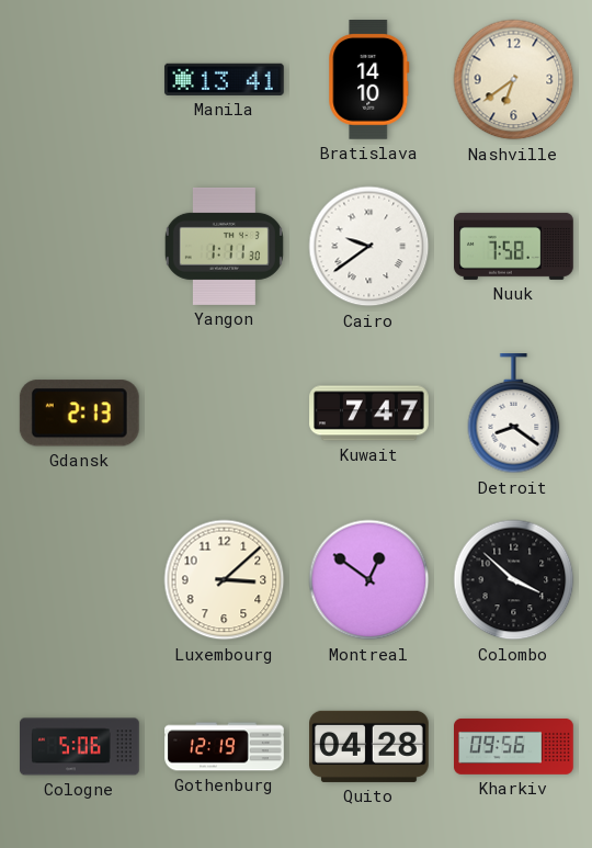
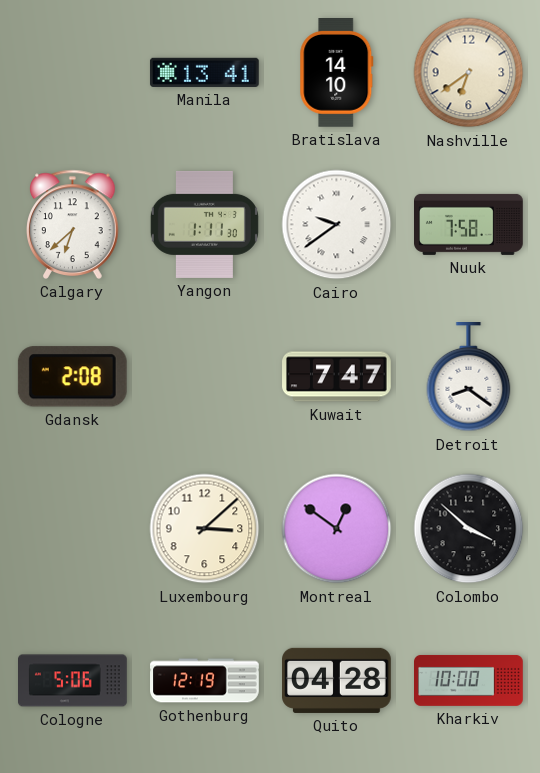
Calgary: none -> 6:38
Gdansk: 2:13 -> 2:08
Kharkiv: 09:56 -> 10:00
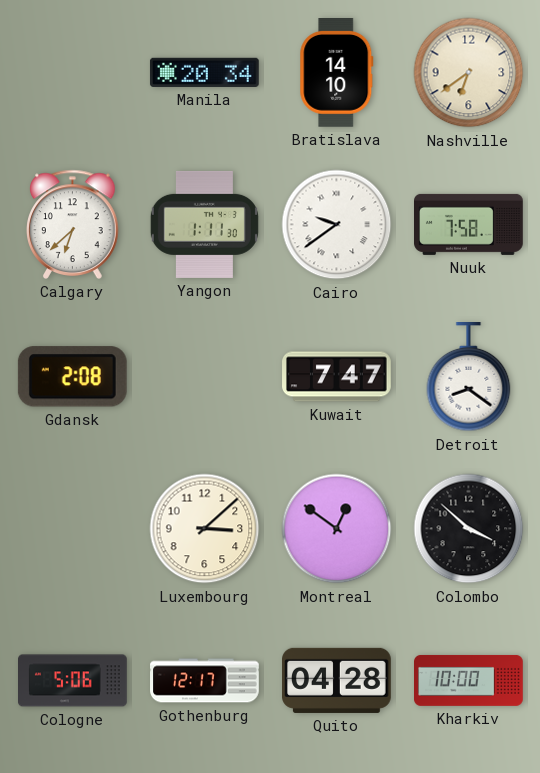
Manila: 13:41 -> 20:34
Gothenburg: 12:19 -> 12:17
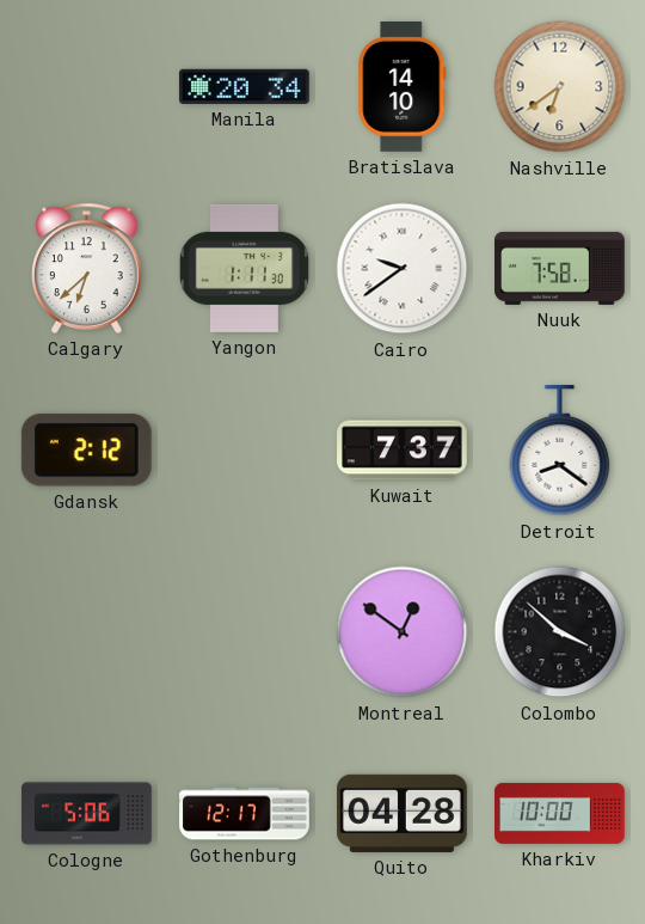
Gdansk: 2:08 -> 2:12
Kuwait: 7:47 -> 7:37
Luxembourg: 3:08 -> none
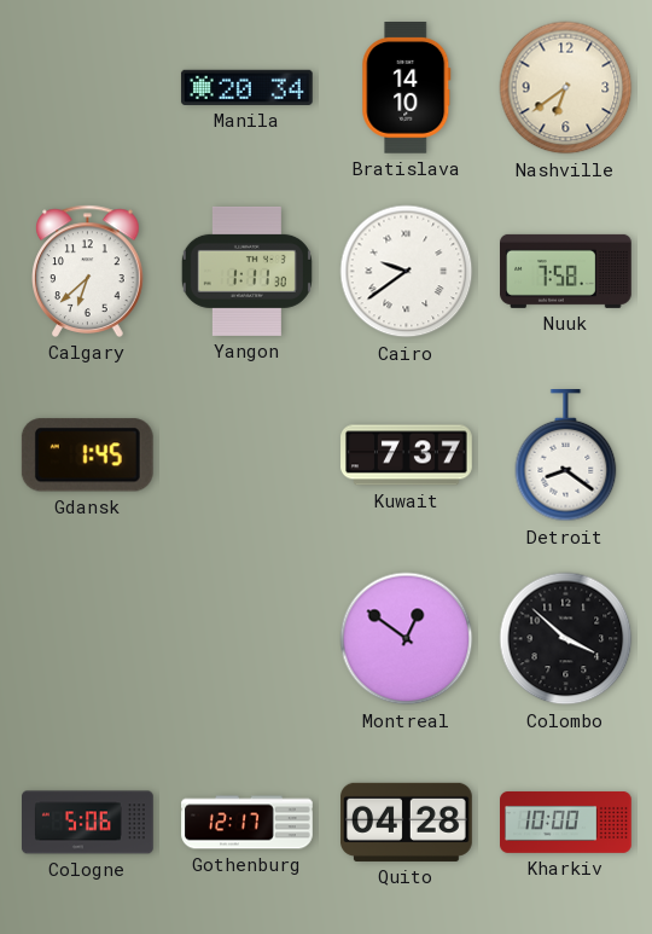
Gdansk: 2:12 -> 1:45
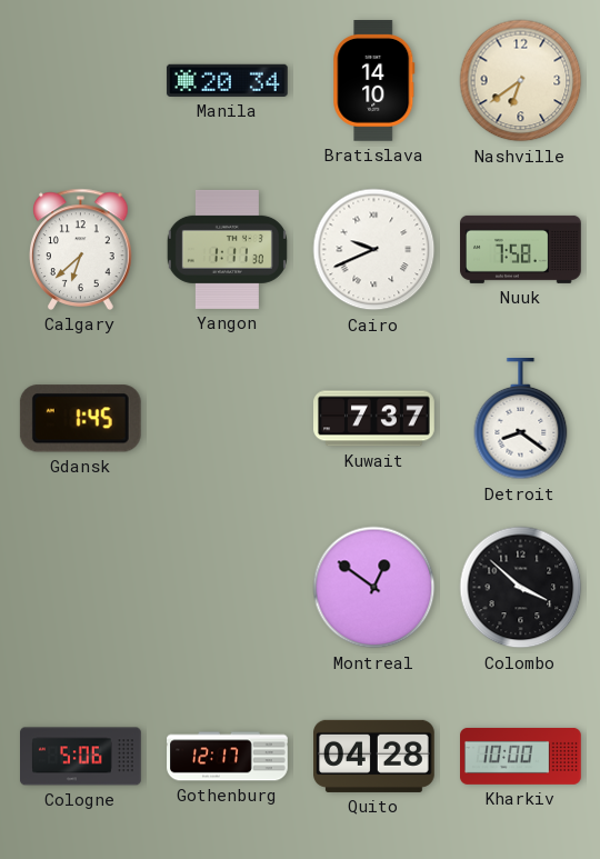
Cairo: 9:39 -> 9:41
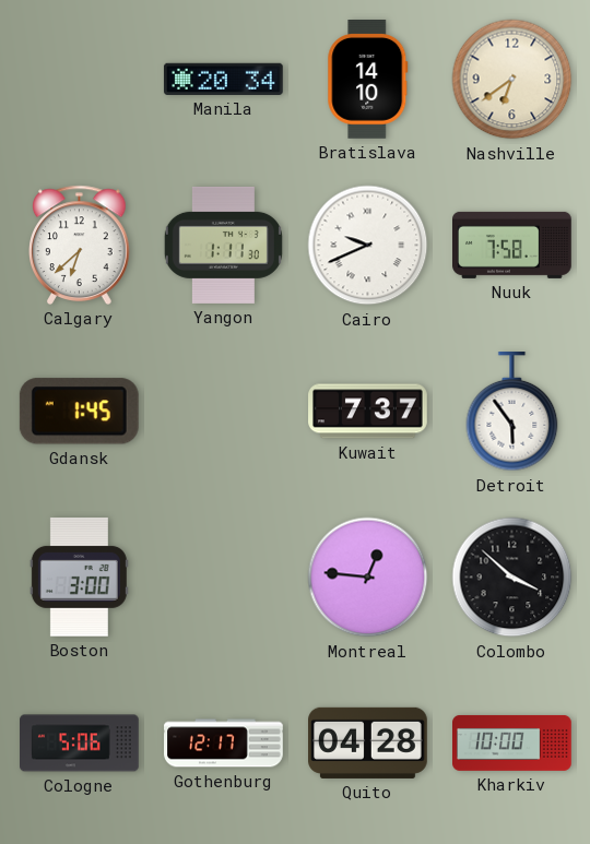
Detroit: 8:21 -> 5:54
Boston: none -> 3:00
Montreal: 12:51 -> 12:46
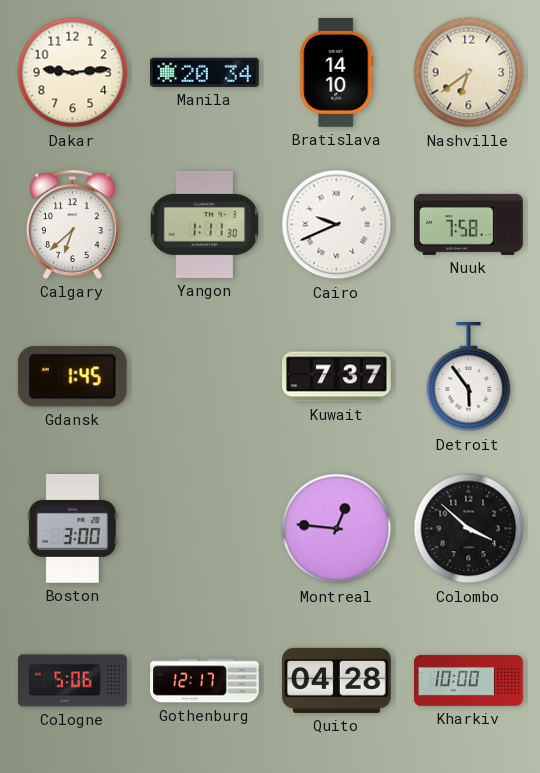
Dakar: none -> 9:14
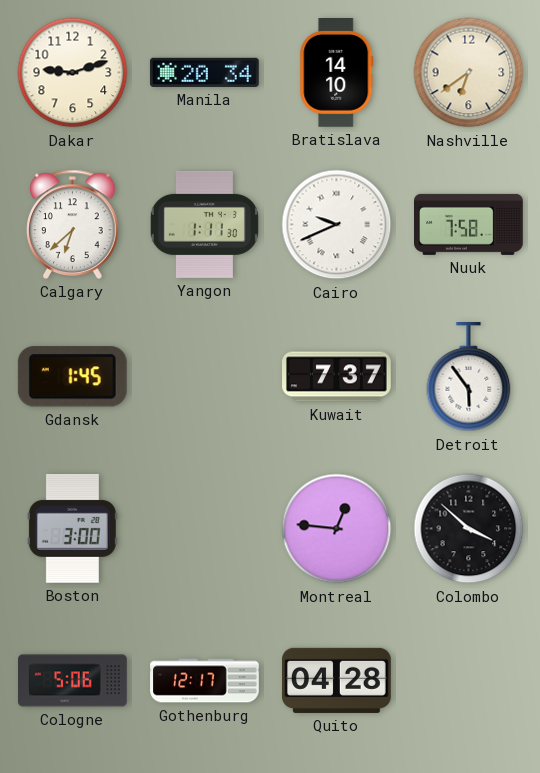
Dakar: 9:14 -> 9:12
Kharkiv: 10:00 -> none
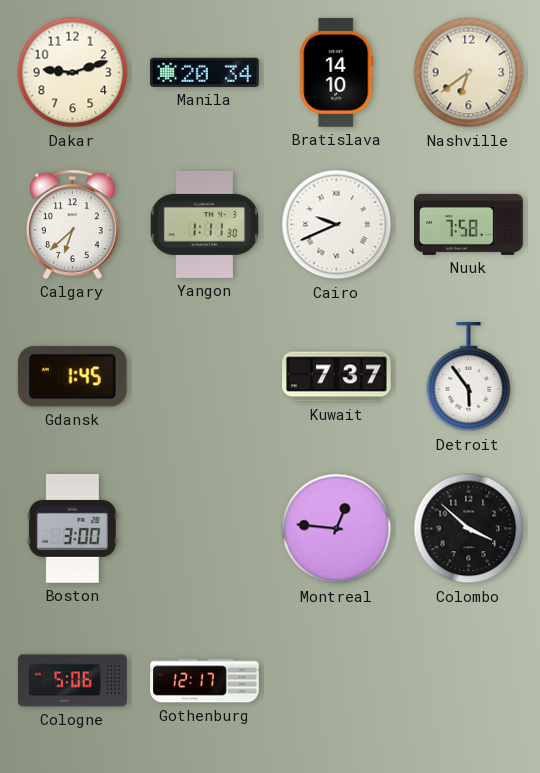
Quito: 04:28 -> none
